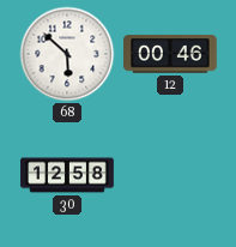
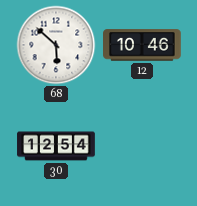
12: 00:46 -> 10:46
30: 12:58 -> 12:54
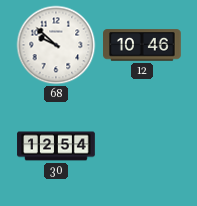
68: 5:52 -> 9:52
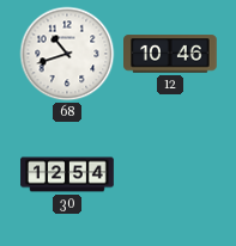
68: 9:52 -> 10:42
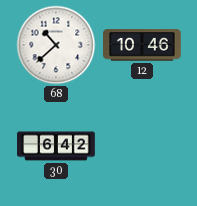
68: 10:42 -> 10:38
30: 12:54 -> 6:42
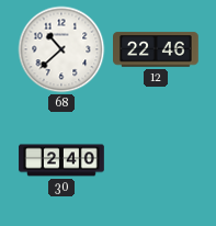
12: 10:46 -> 22:46
30: 6:42 -> 2:40
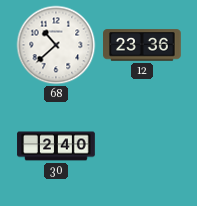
12: 22:46 -> 23:36
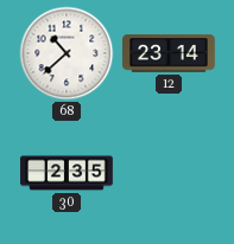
12: 23:36 -> 23:14
30: 2:40 -> 2:35
